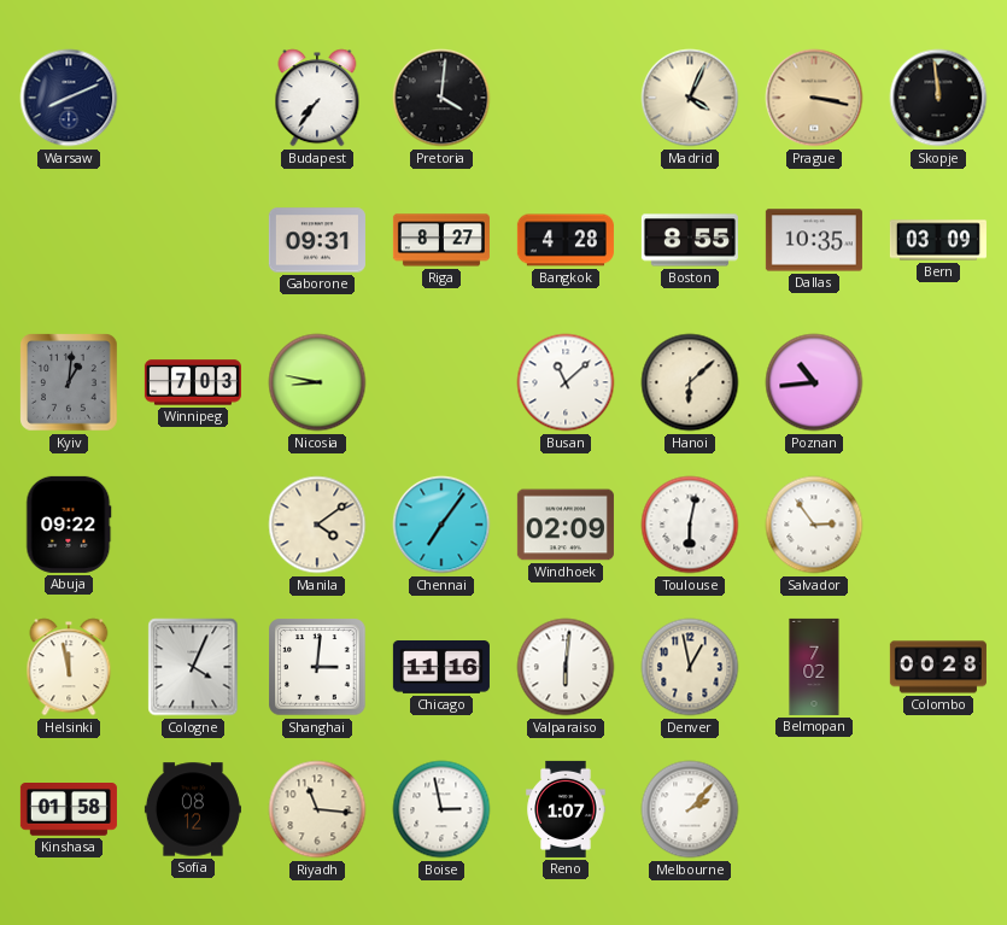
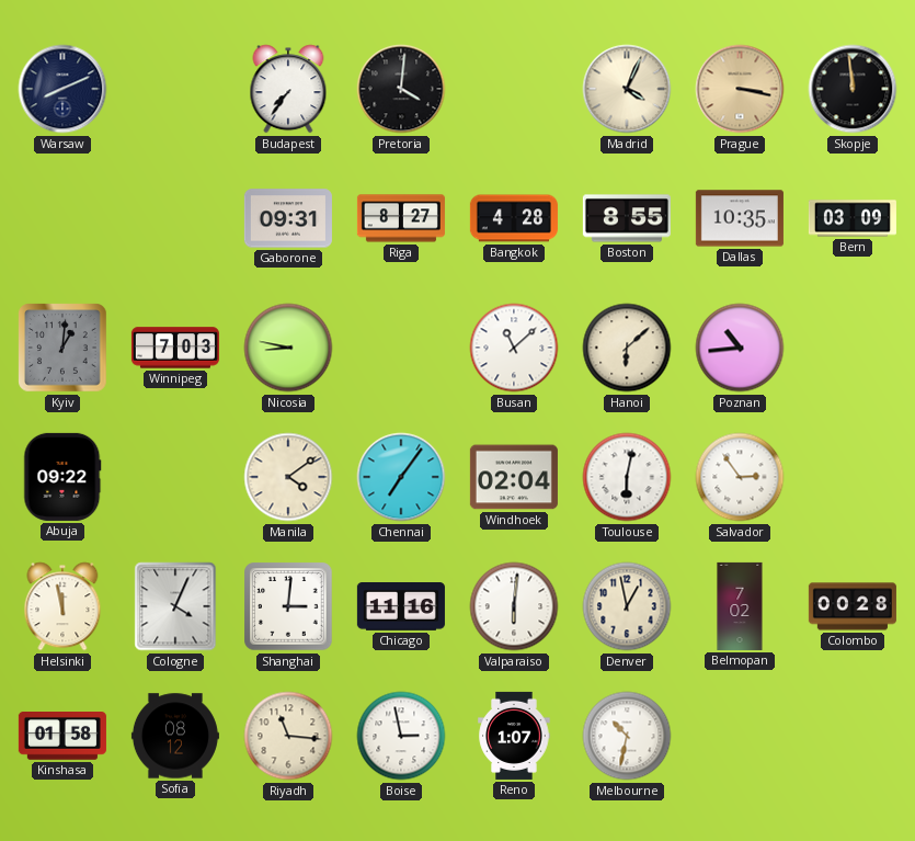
Windhoek: 02:09 -> 02:04
Melbourne: 2:07 -> 10:32
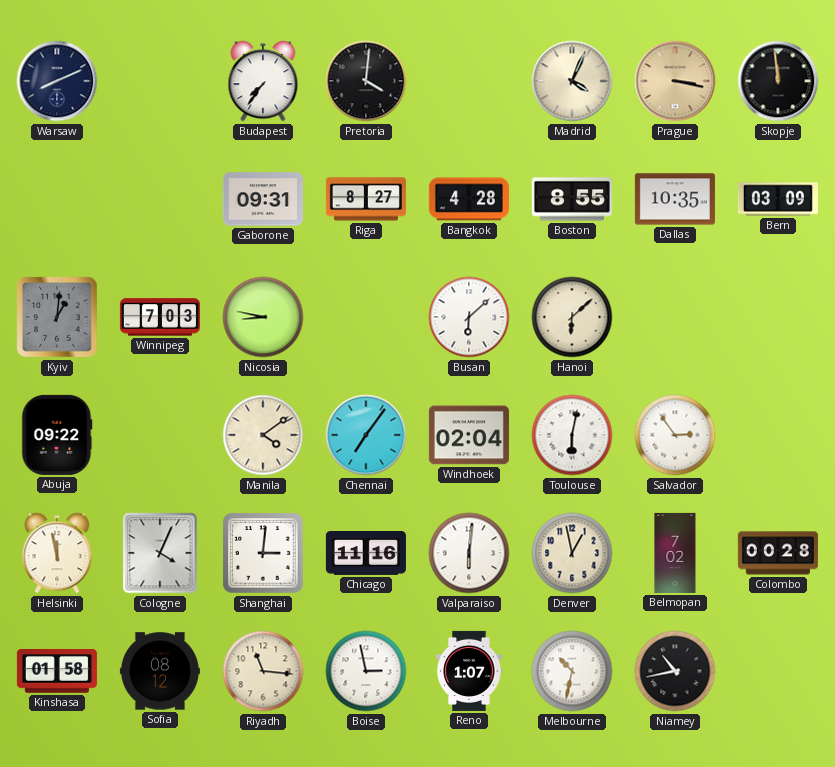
Busan: 11:08 -> 6:08
Poznan: 10:44 -> none
Niamey: none -> 10:43
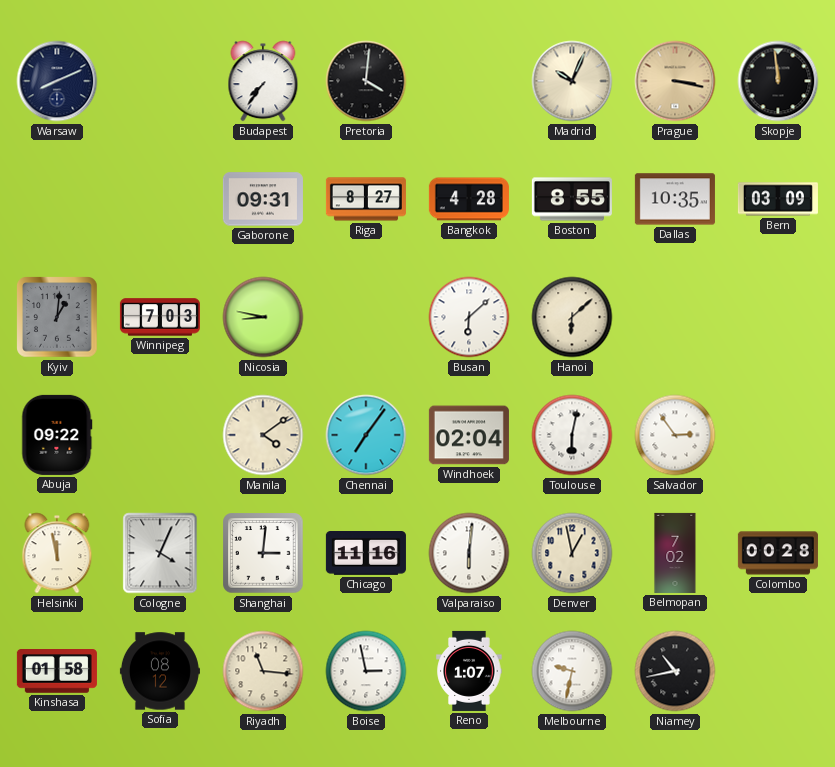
Madrid: 4:04 -> 10:04
Melbourne: 10:32 -> 9:32
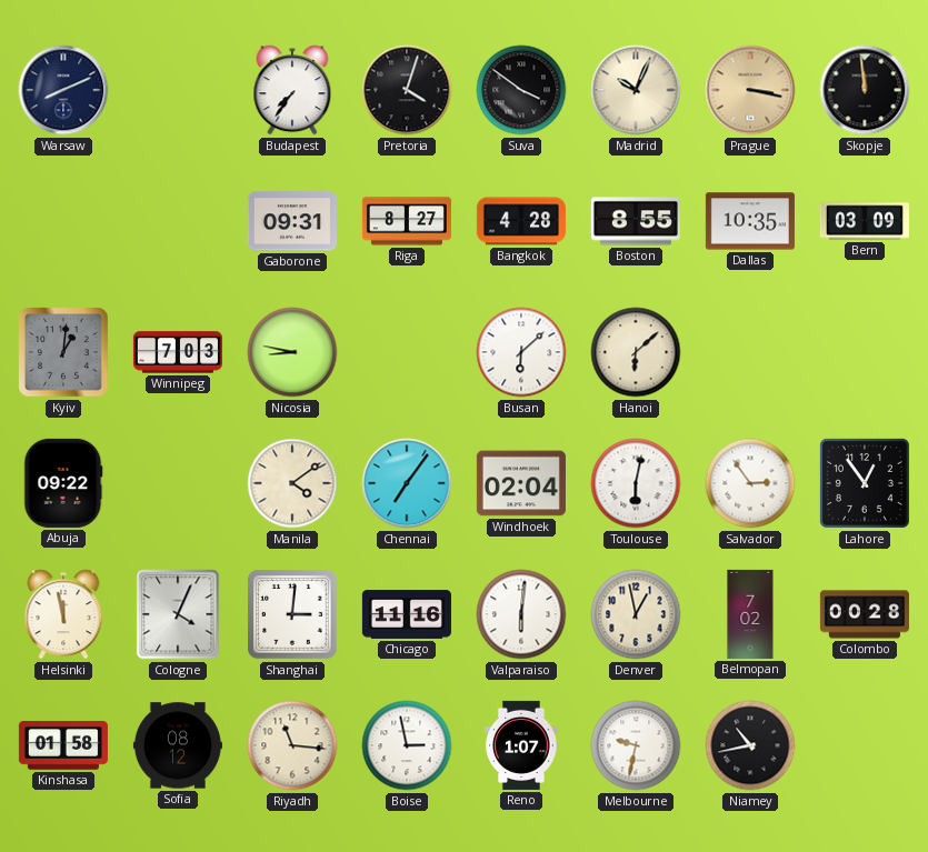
Pretoria: 4:01 -> 4:03
Suva: none -> 3:51
Lahore: none -> 12:54
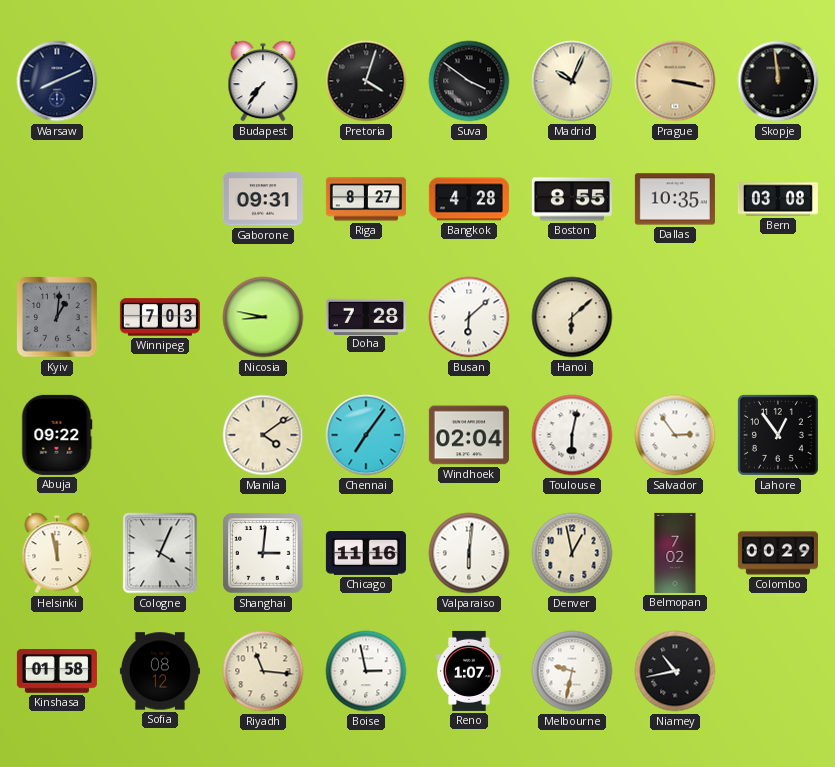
Bern: 03:09 -> 03:08
Doha: none -> 7:28
Colombo: 00:28 -> 00:29
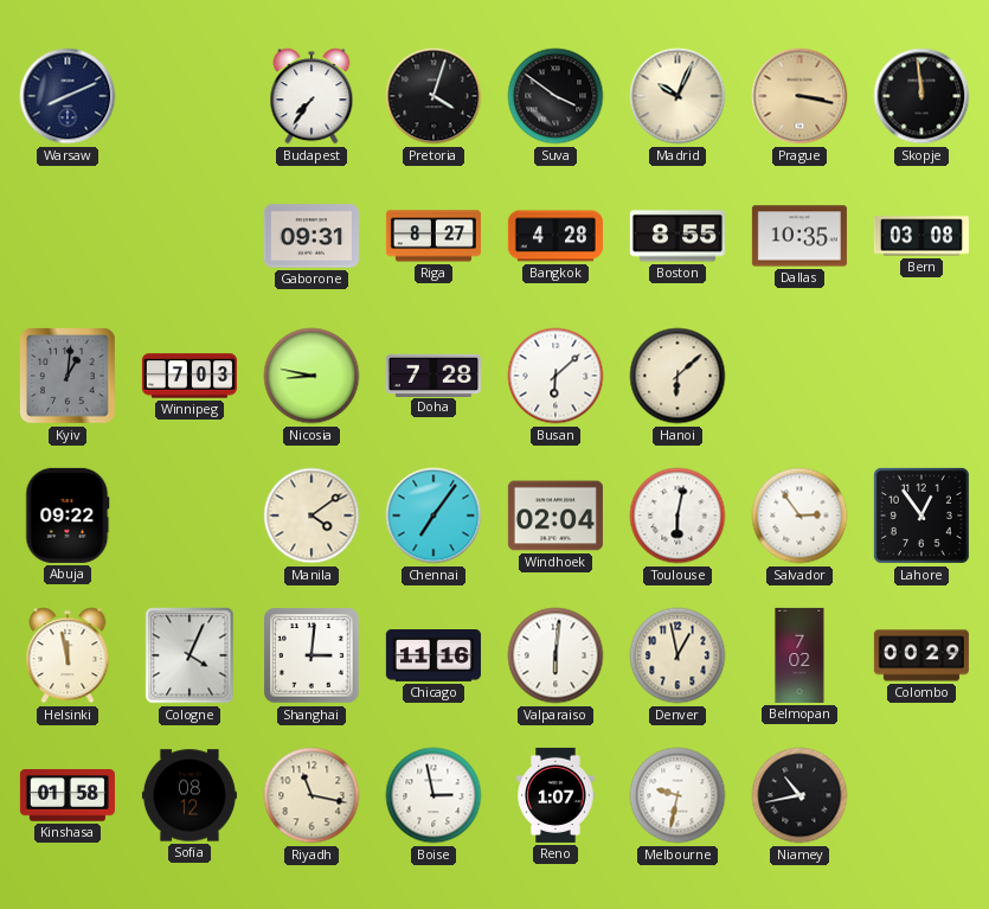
Riyadh: 11:16 -> 11:17
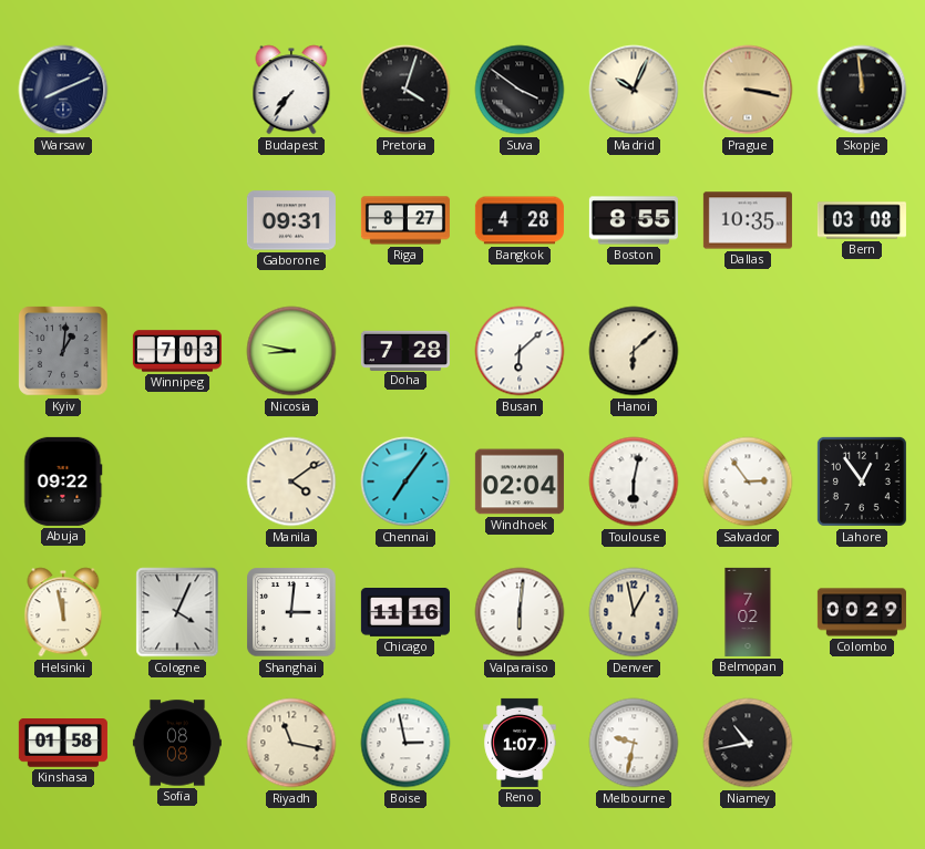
Sofia: 08:12 -> 08:08
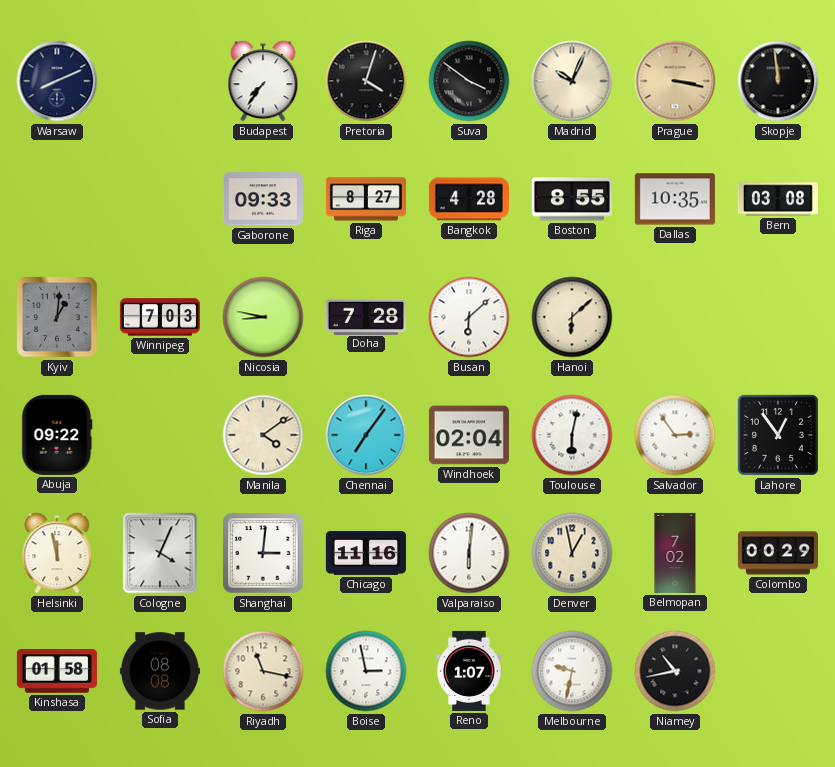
Gaborone: 09:31 -> 09:33
